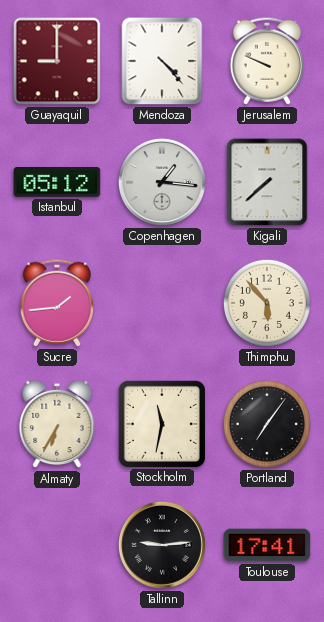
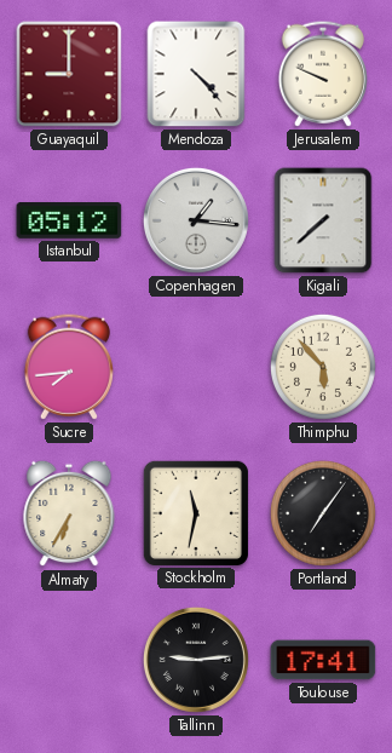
Sucre: 1:44 -> 7:44
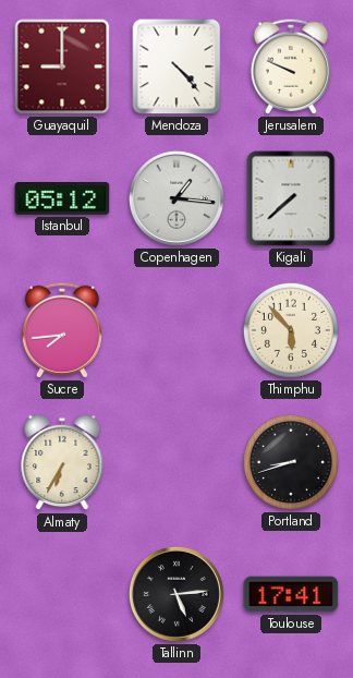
Stockholm: 11:32 -> none
Portland: 7:06 -> 8:42
Tallinn: 9:14 -> 5:14
